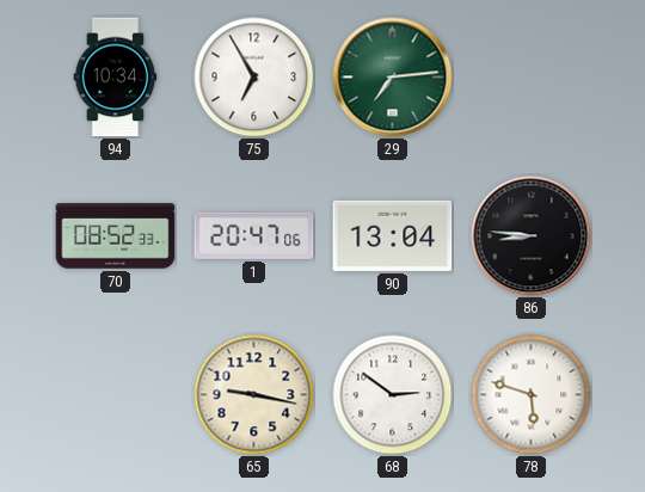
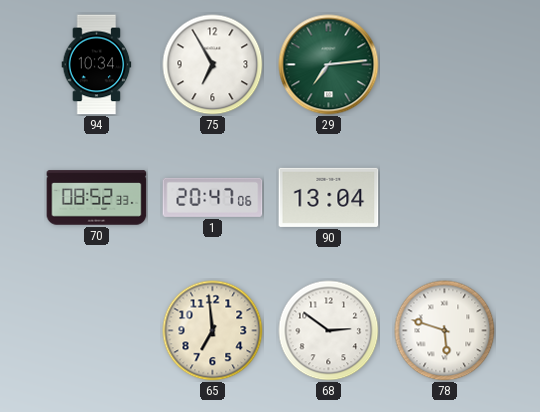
86: 8:46 -> none
65: 9:17 -> 6:59
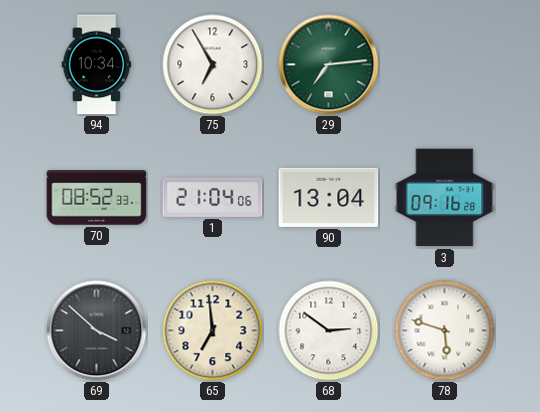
1: 20:47 -> 21:04
3: none -> 09:16
69: none -> 3:52
